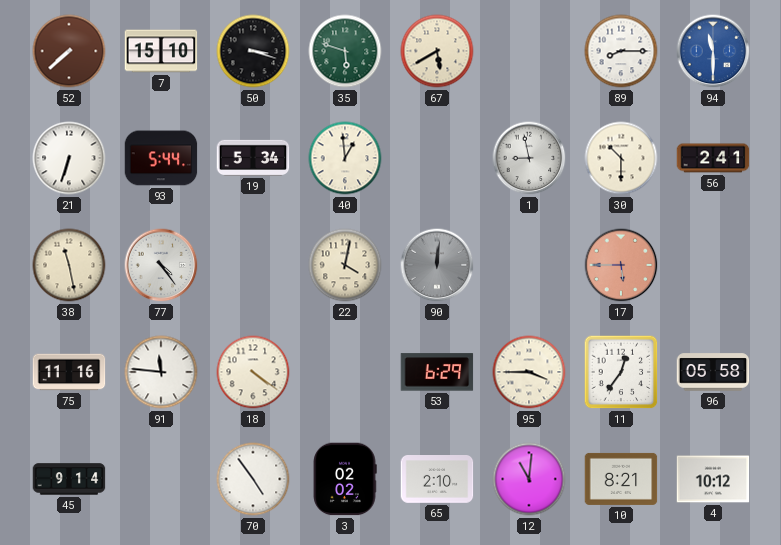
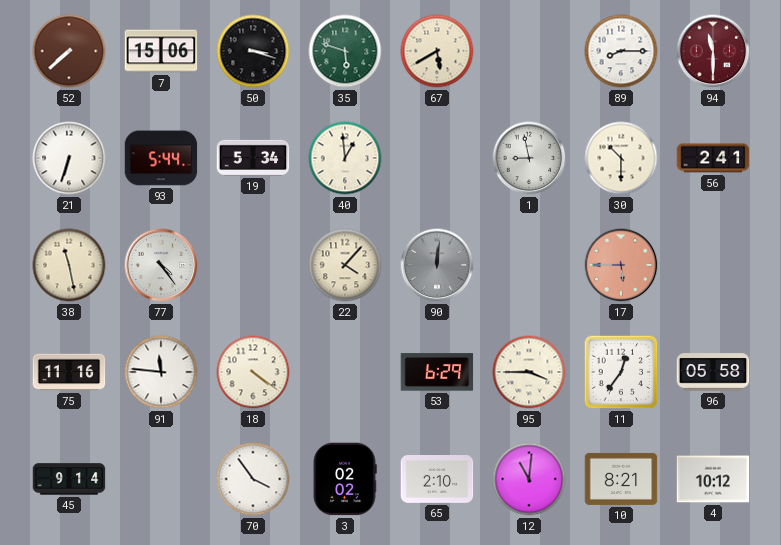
7: 15:10 -> 15:06
94 dial: blue -> burgundy
22: 4:02 -> 4:07
70: 4:54 -> 3:54
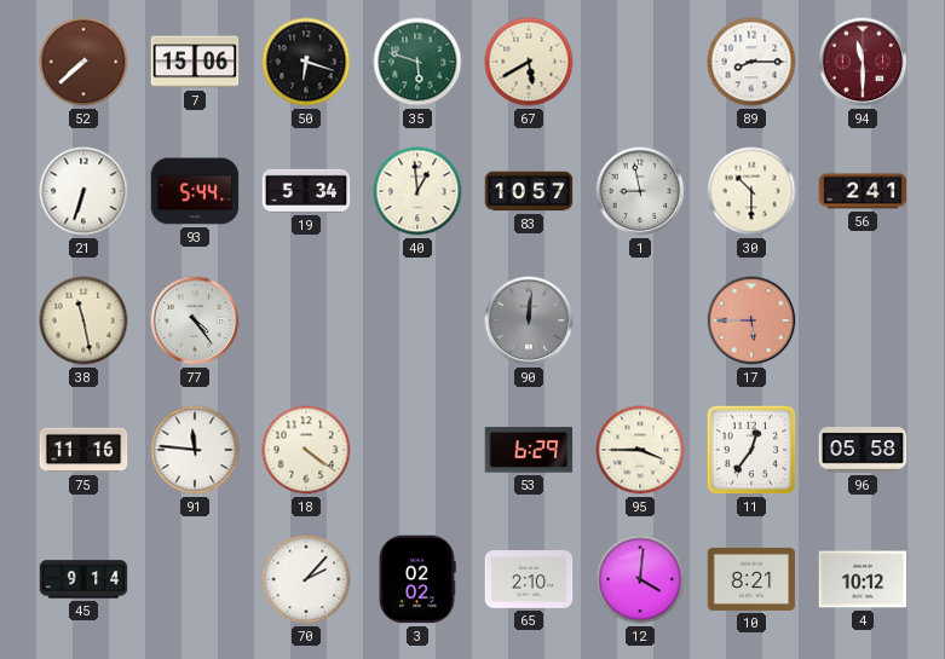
50: 3:18 -> 6:18
83: none -> 10:57
22: 4:07 -> none
70: 3:54 -> 2:07
12: 11:01 -> 4:01
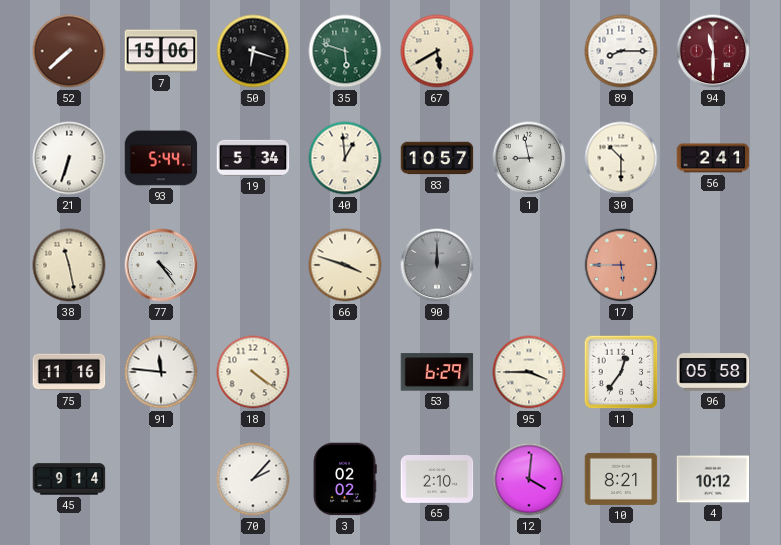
66: none -> 3:48
90: 12:01 -> 12:00
